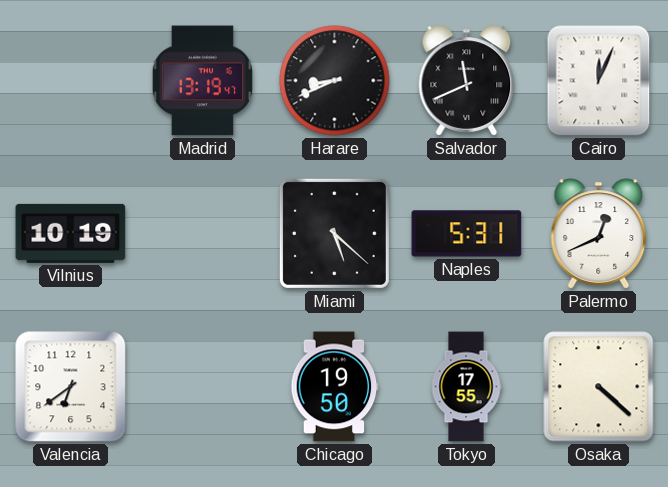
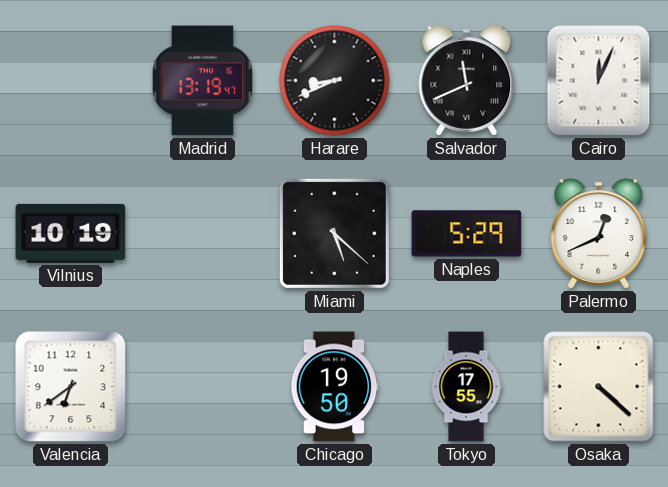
Naples: 5:31 -> 5:29
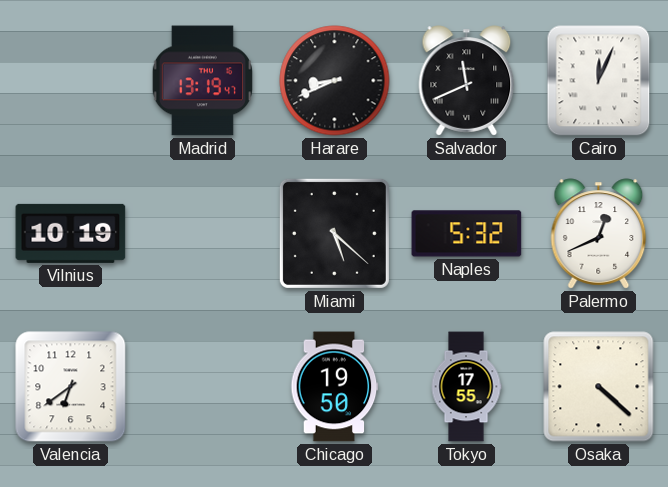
Naples: 5:29 -> 5:32
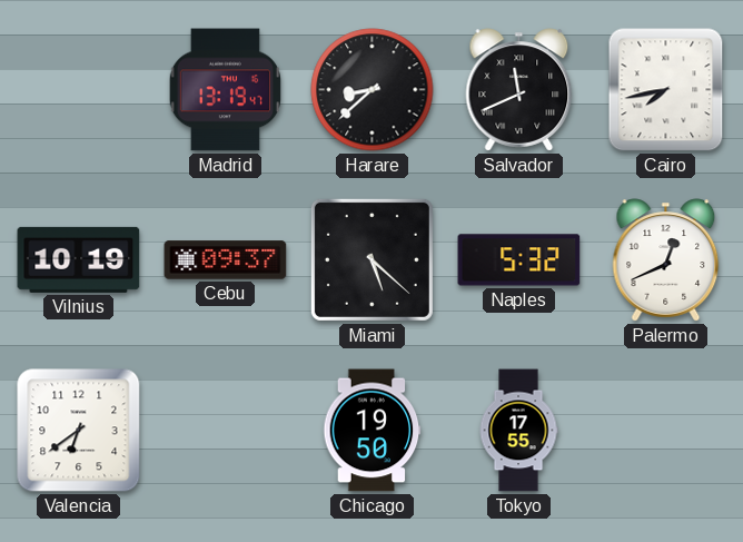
Harare: 8:41 -> 8:38
Cairo: 12:04 -> 7:43
Cebu: none -> 09:37
Osaka: 4:22 -> none
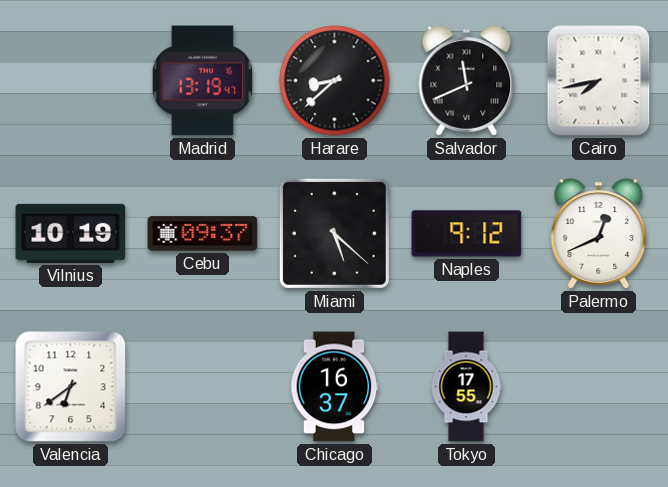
Naples: 5:32 -> 9:12
Chicago: 19:50 -> 16:37
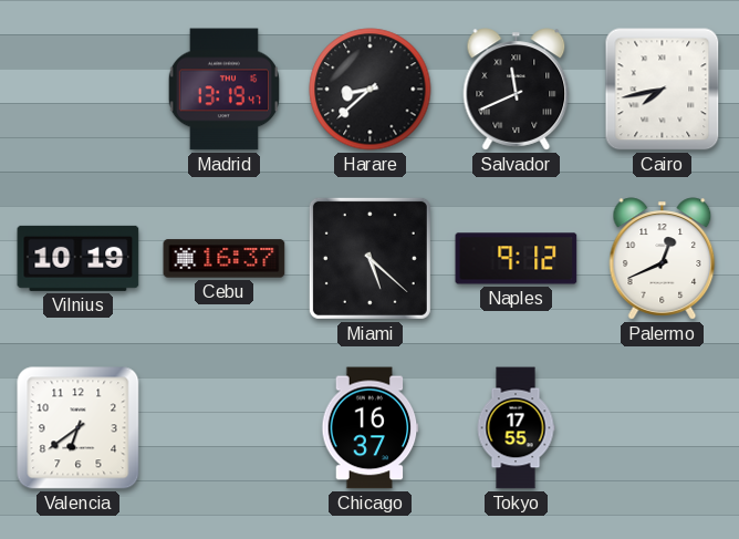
Cebu: 09:37 -> 16:37
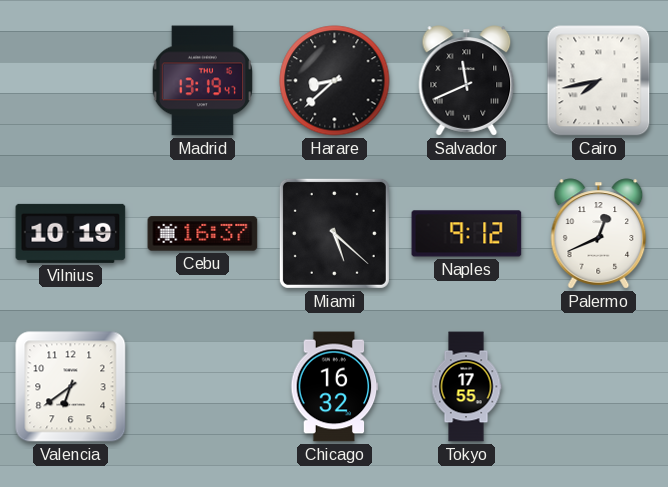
Chicago: 16:37 -> 16:32
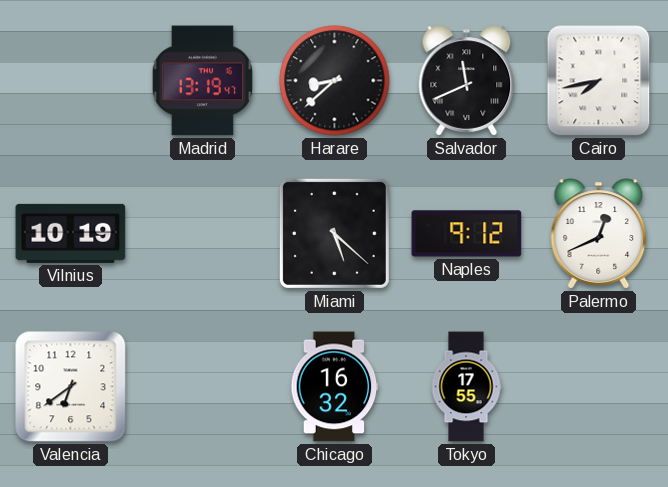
Cebu: 16:37 -> none
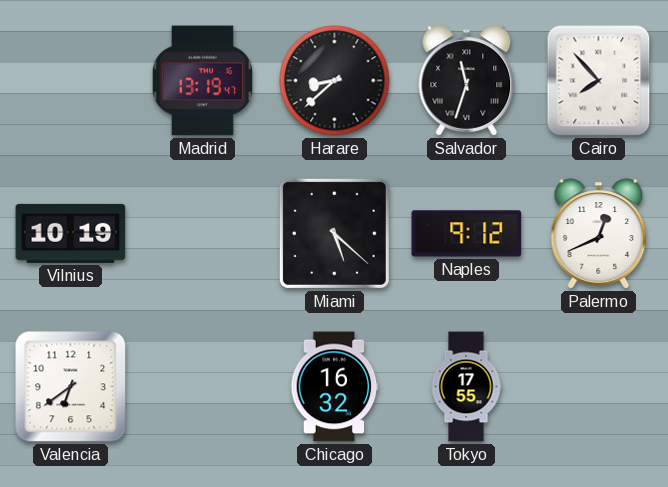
Salvador: 11:41 -> 11:33
Cairo: 7:43 -> 7:53
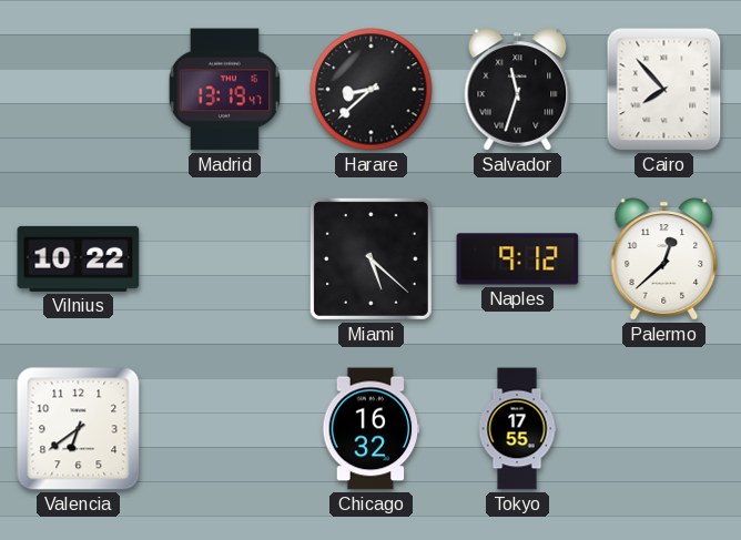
Vilnius: 10:19 -> 10:22
Palermo: 12:41 -> 12:38
